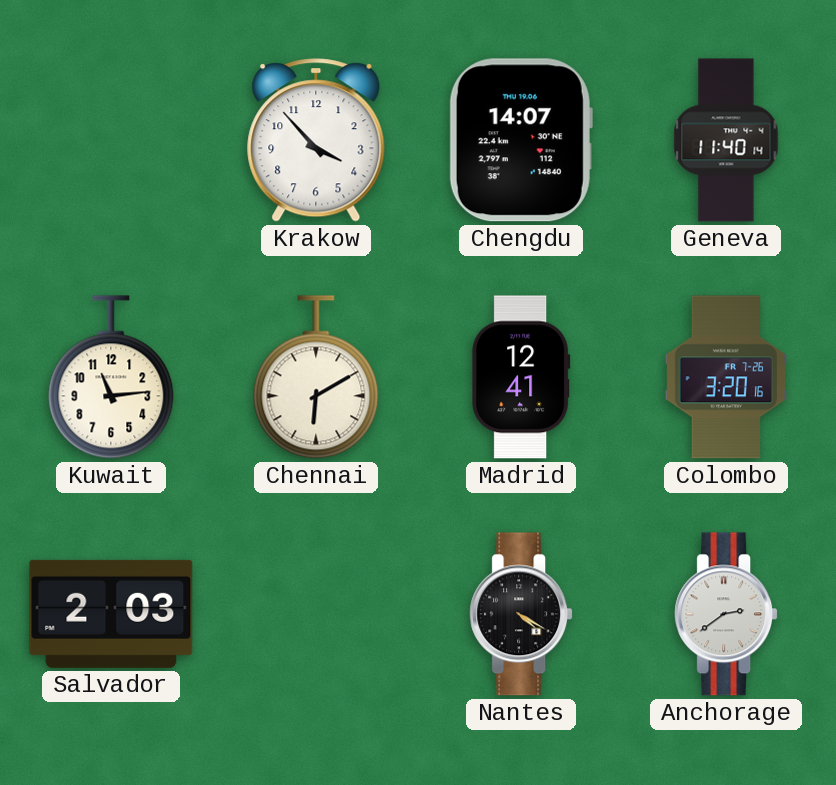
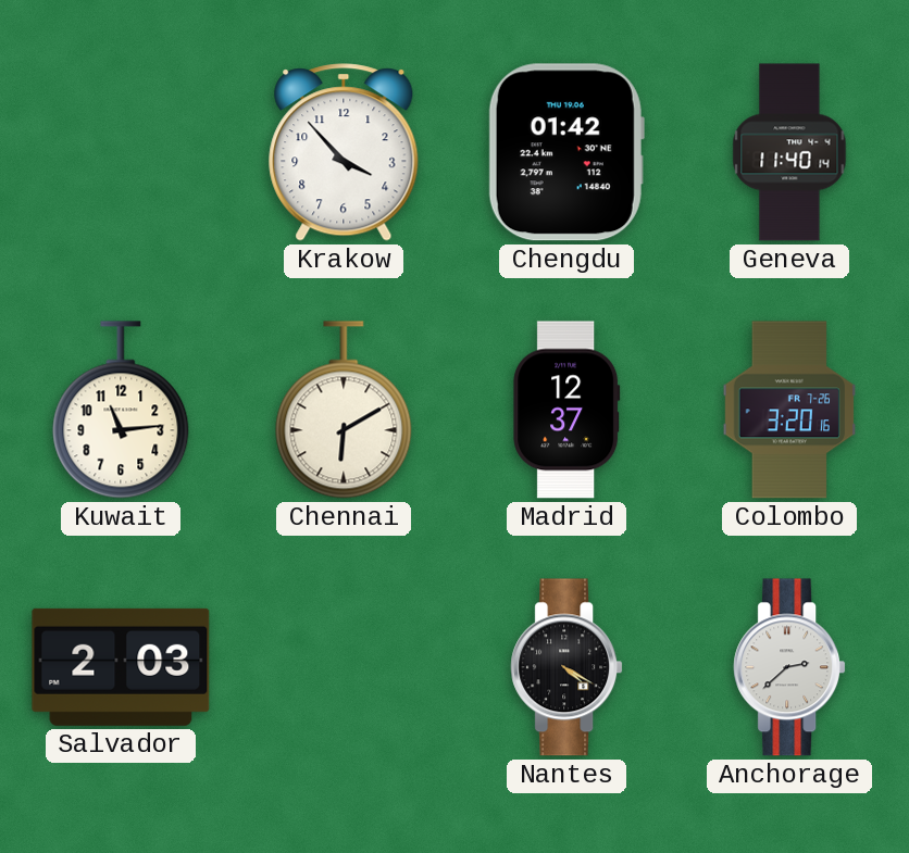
Chengdu: 14:07 -> 01:42
Madrid: 12:41 -> 12:37
Anchorage: 2:39 -> 2:38
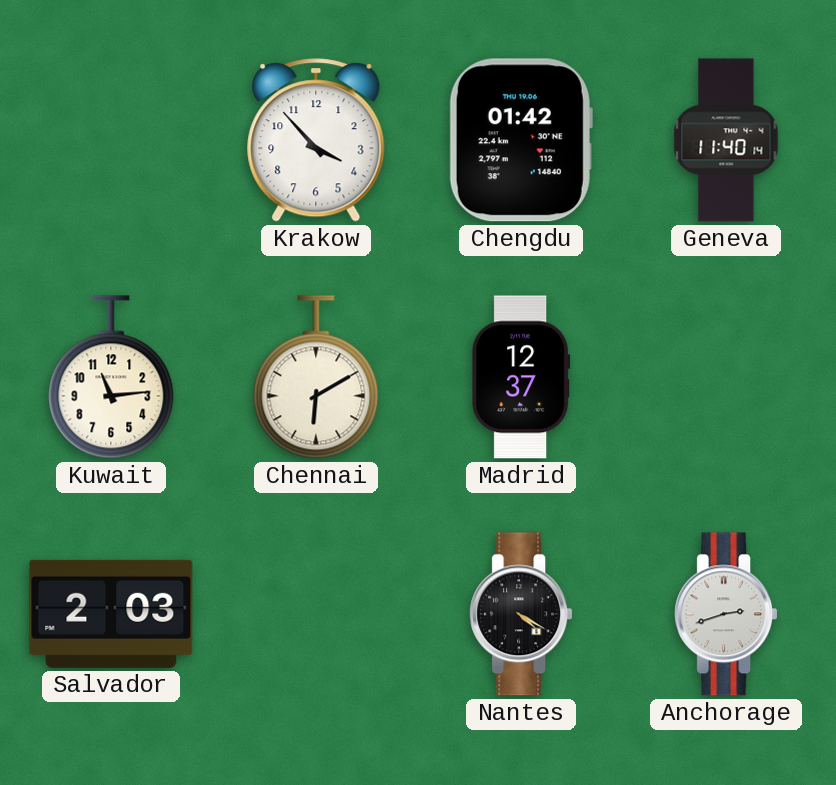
Colombo: 3:20 -> none
Anchorage: 2:38 -> 2:42
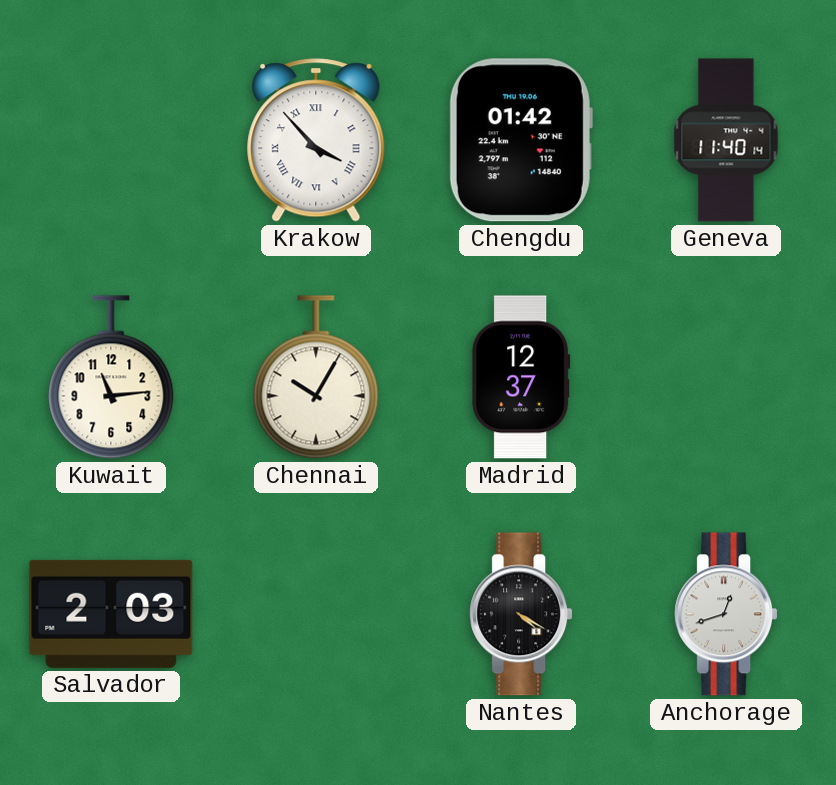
Krakow numerals: Arabic -> Roman
Chennai: 6:10 -> 10:05
Anchorage: 2:42 -> 12:42
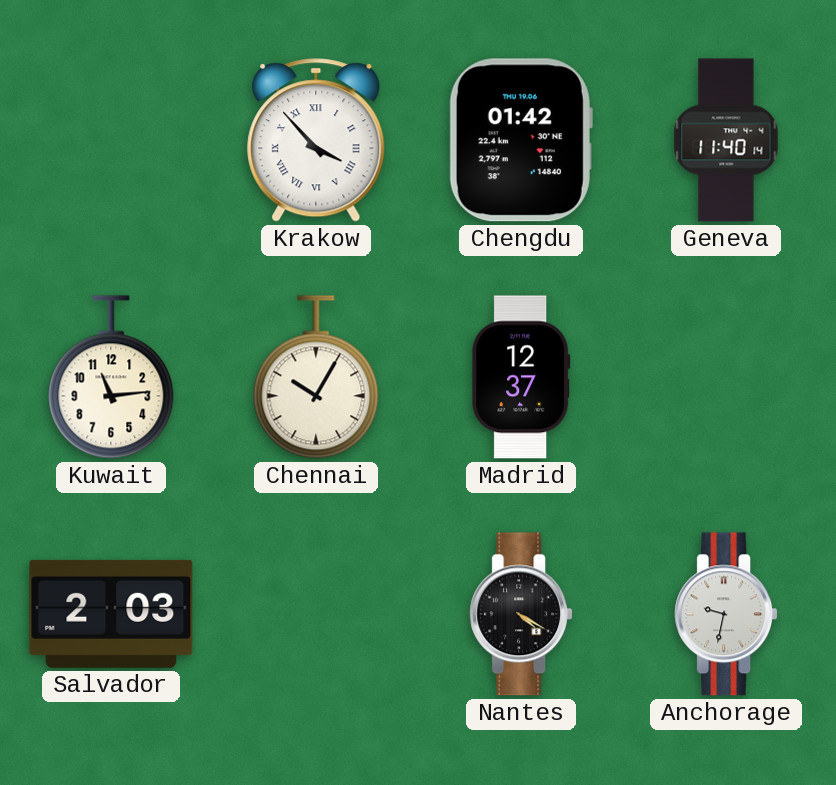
Anchorage: 12:42 -> 9:32
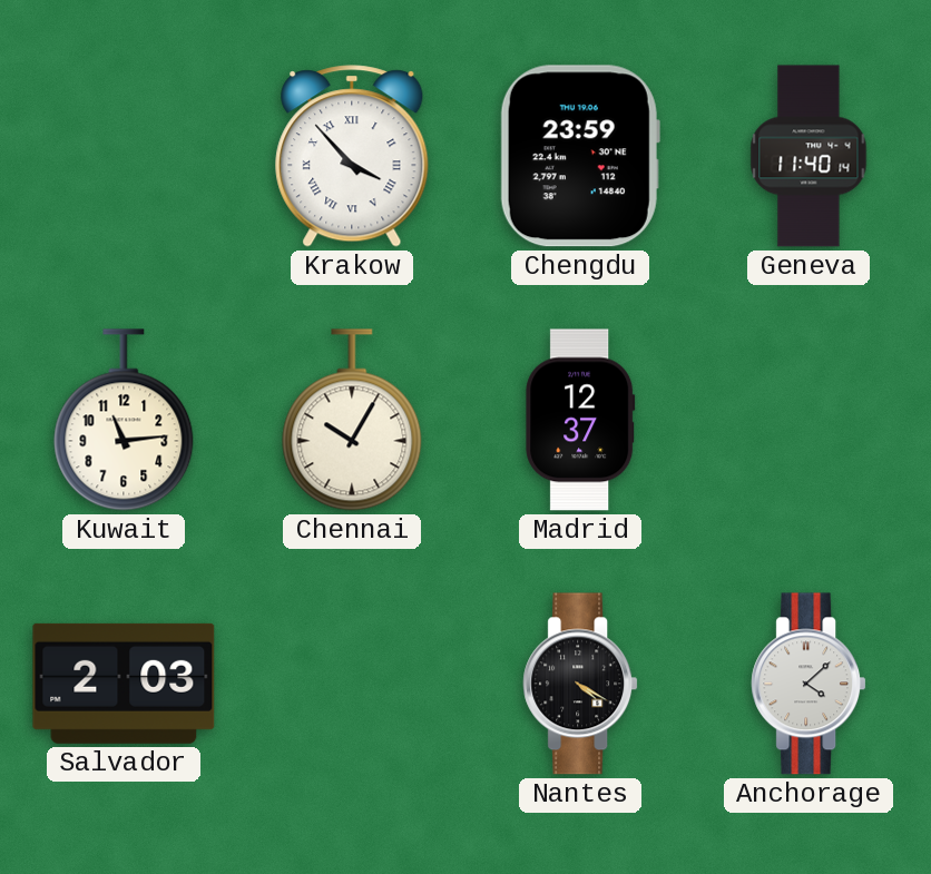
Chengdu: 01:42 -> 23:59
Anchorage: 9:32 -> 4:08
